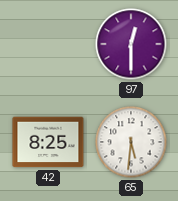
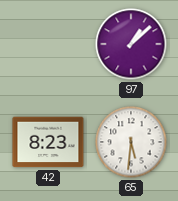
97: 12:30 -> 1:08
42: 8:25 -> 8:23
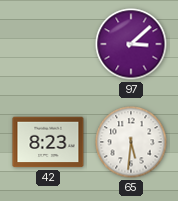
97: 1:08 -> 3:08
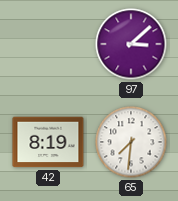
42: 8:23 -> 8:19
65: 5:31 -> 7:31
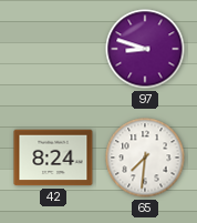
97: 3:08 -> 8:48
42: 8:19 -> 8:24
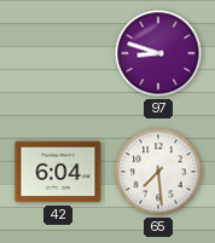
42: 8:24 -> 6:04
65: 7:31 -> 7:29
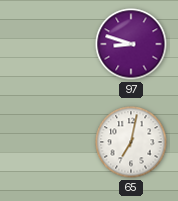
42: 6:04 -> none
65: 7:29 -> 7:02
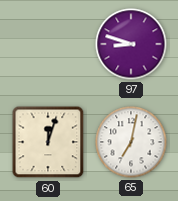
60: none -> 12:03
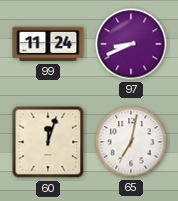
99: none -> 11:24
97: 8:48 -> 8:41
